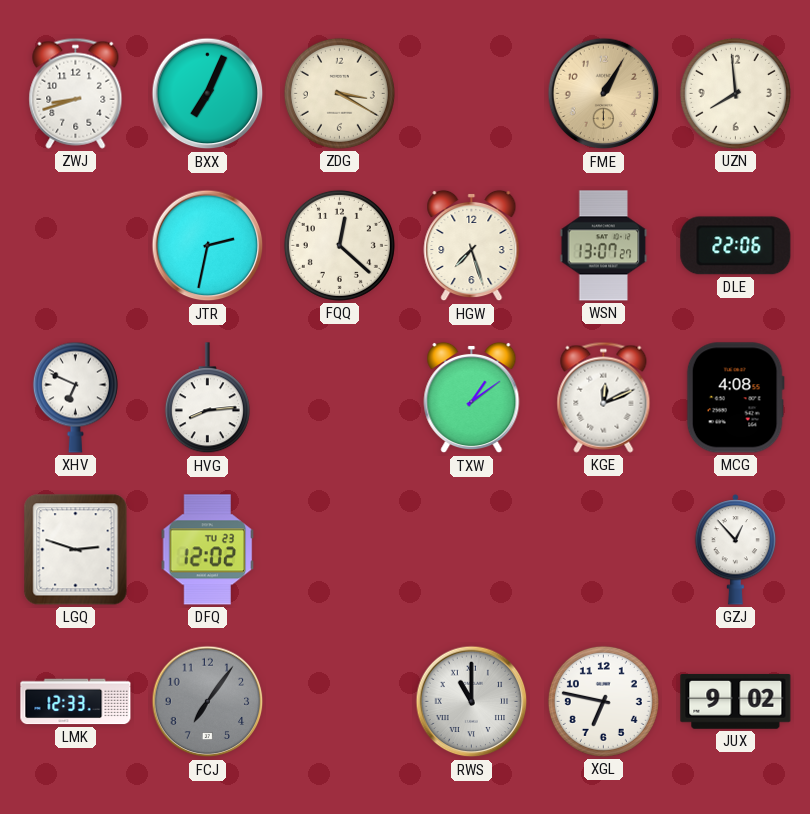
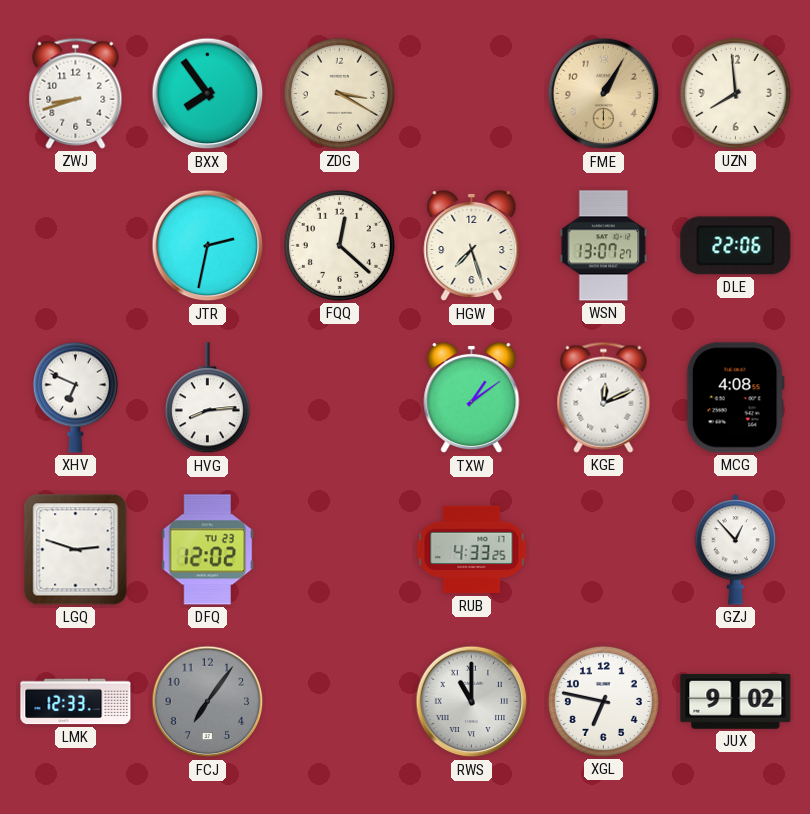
BXX: 7:04 -> 7:54
RUB: none -> 4:33
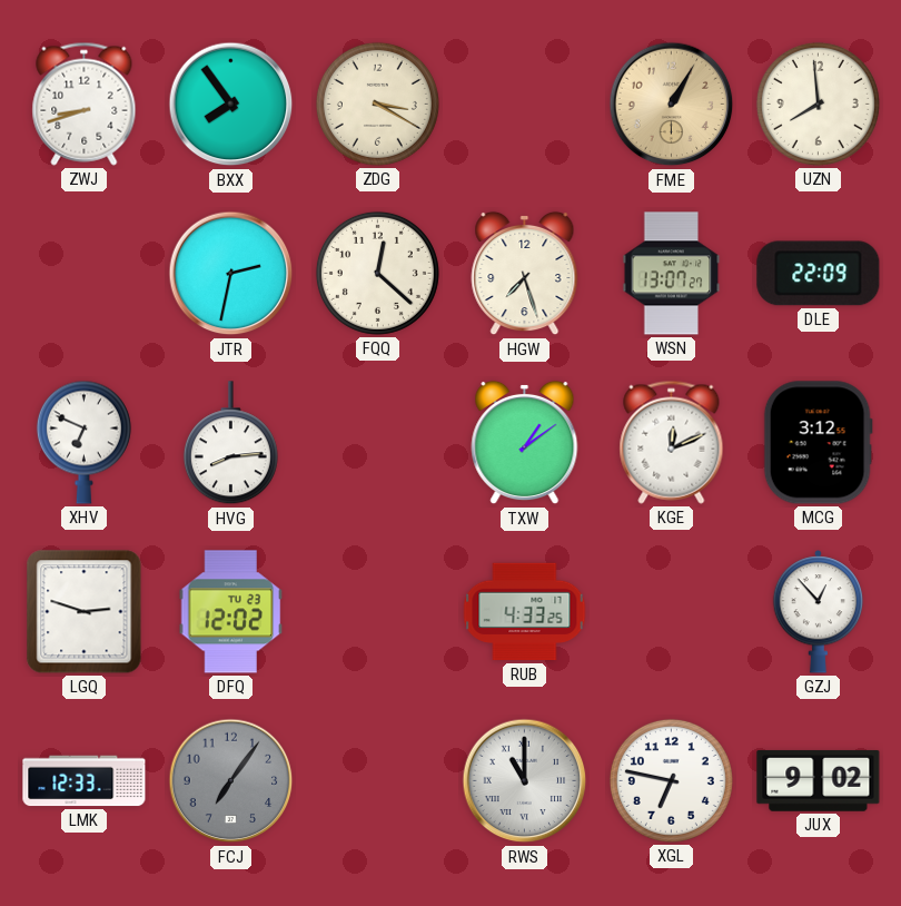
DLE: 22:06 -> 22:09
MCG: 4:08 -> 3:12
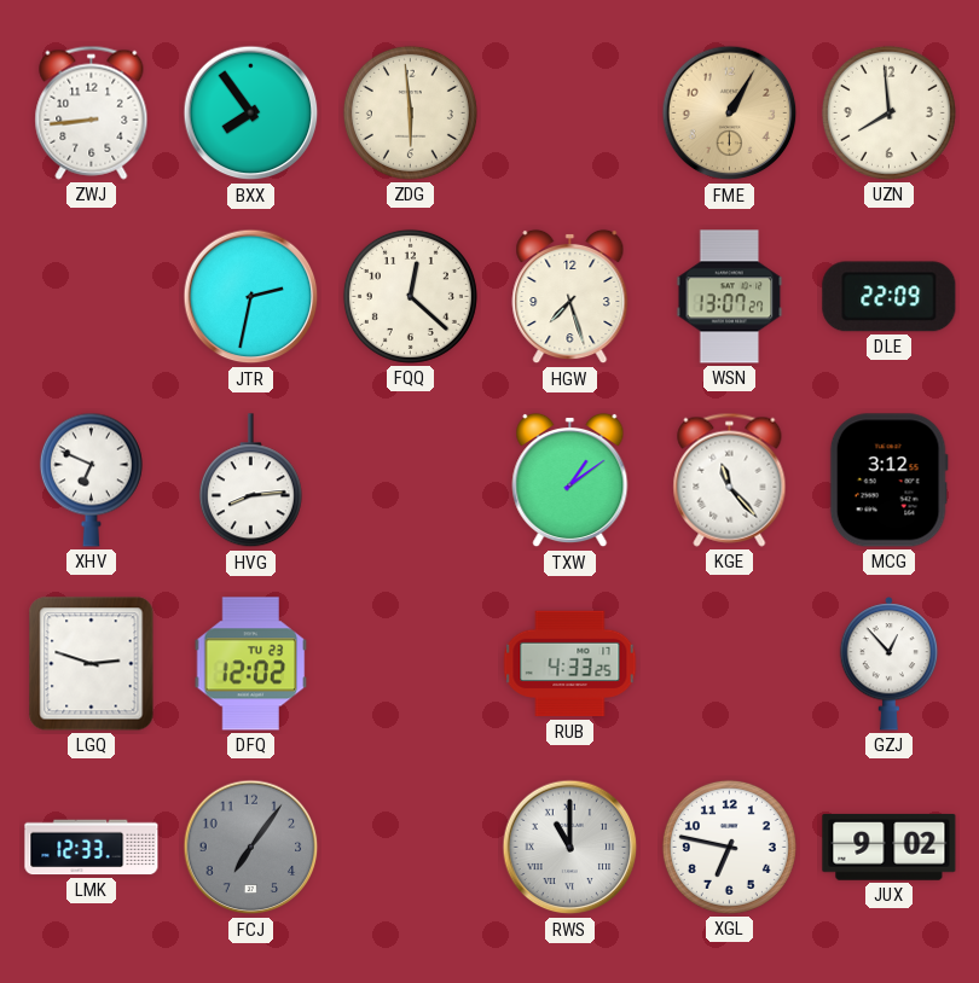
ZWJ: 8:42 -> 8:44
ZDG: 3:20 -> 5:59
KGE: 12:11 -> 11:23
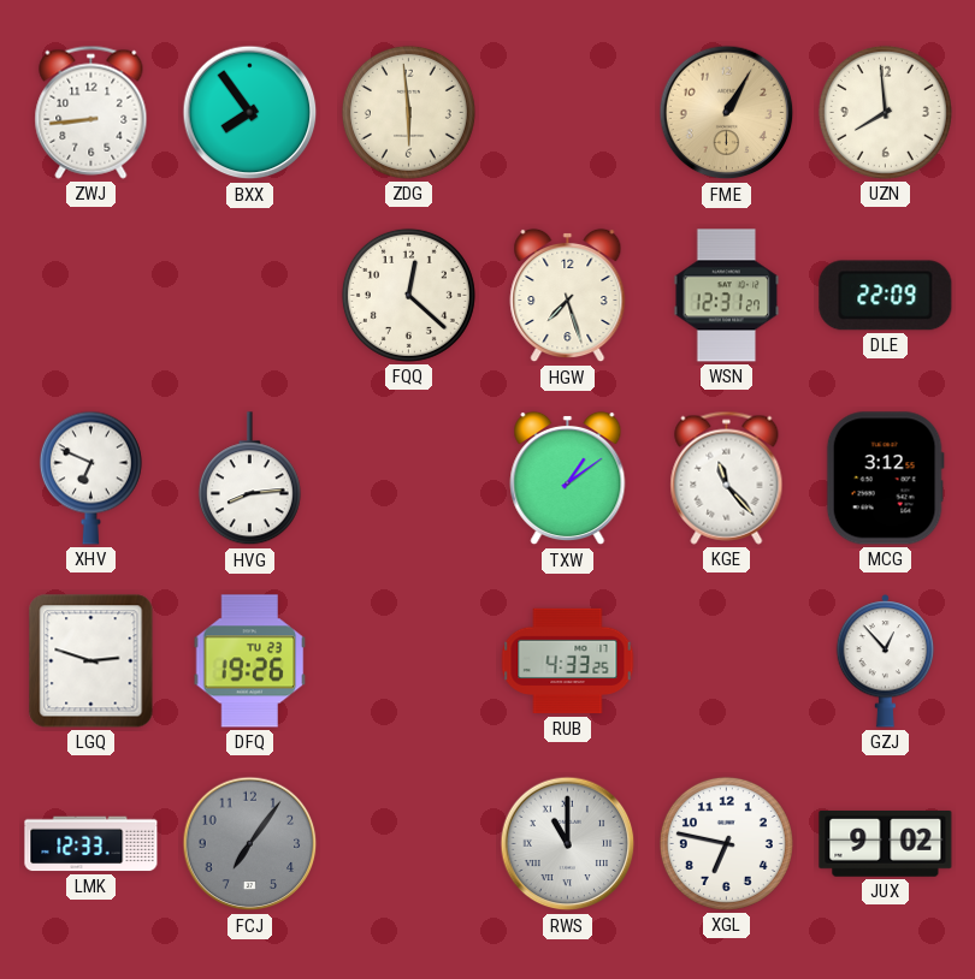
JTR: 2:32 -> none
WSN: 13:07 -> 12:31
DFQ: 12:02 -> 19:26
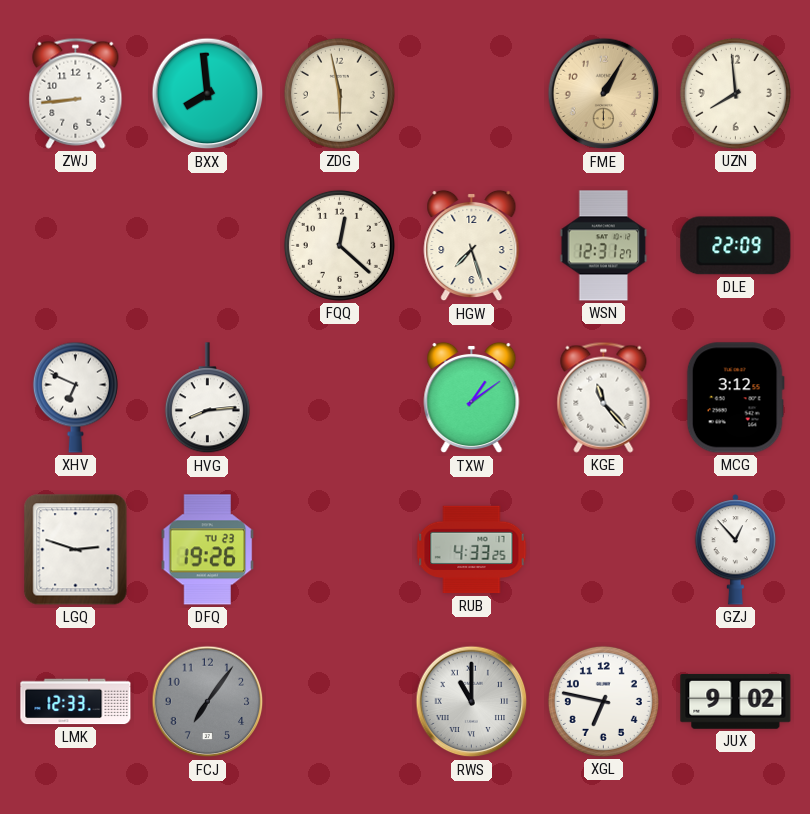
BXX: 7:54 -> 7:59
ZDG: 5:59 -> 5:58
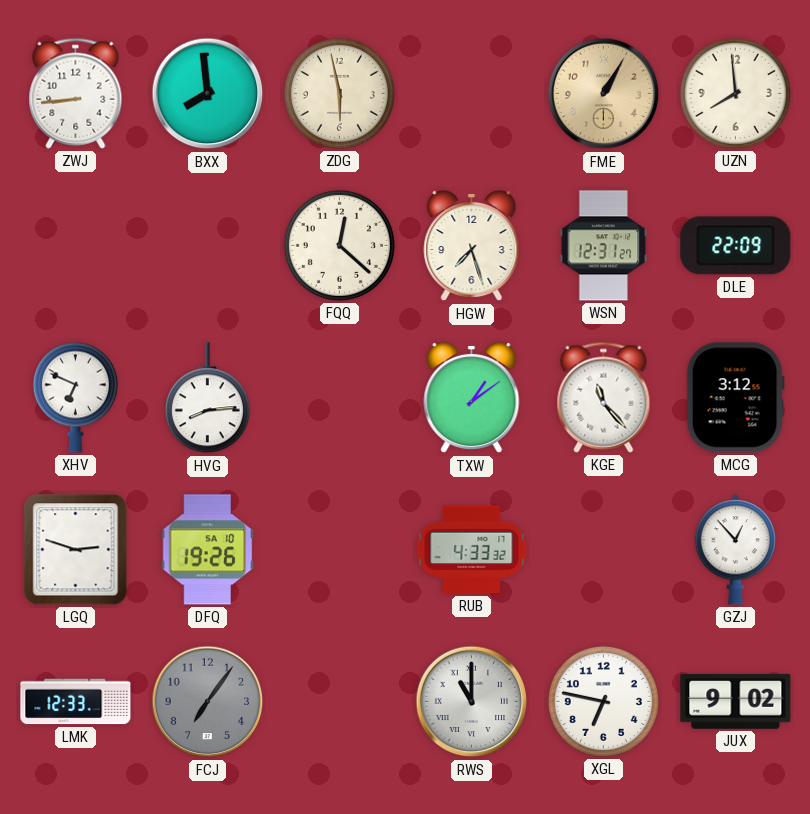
DFQ date: TU 23 -> SA 10
RUB: 4:33:25 -> 4:33:32
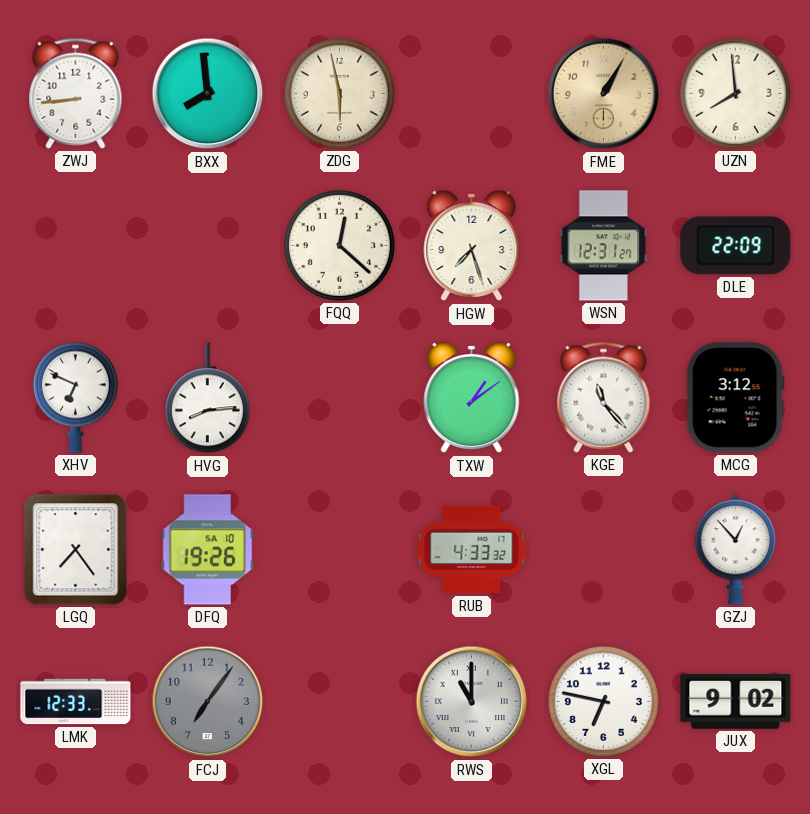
LGQ: 2:48 -> 7:24
